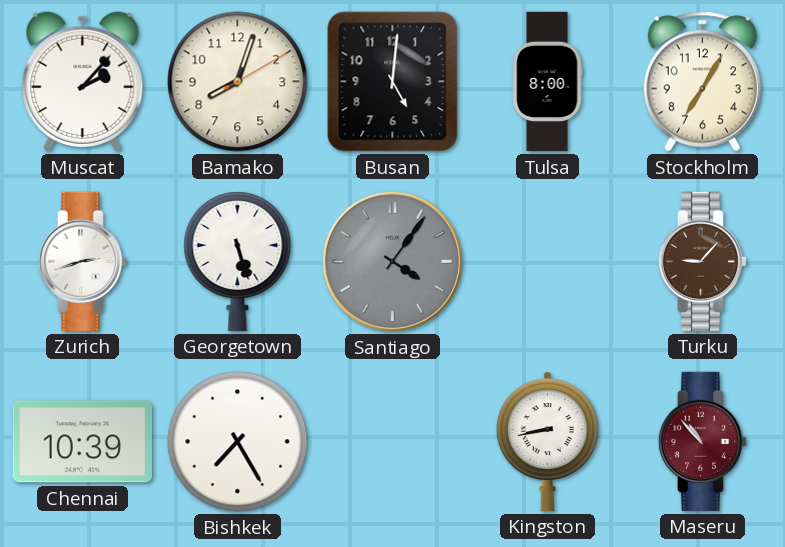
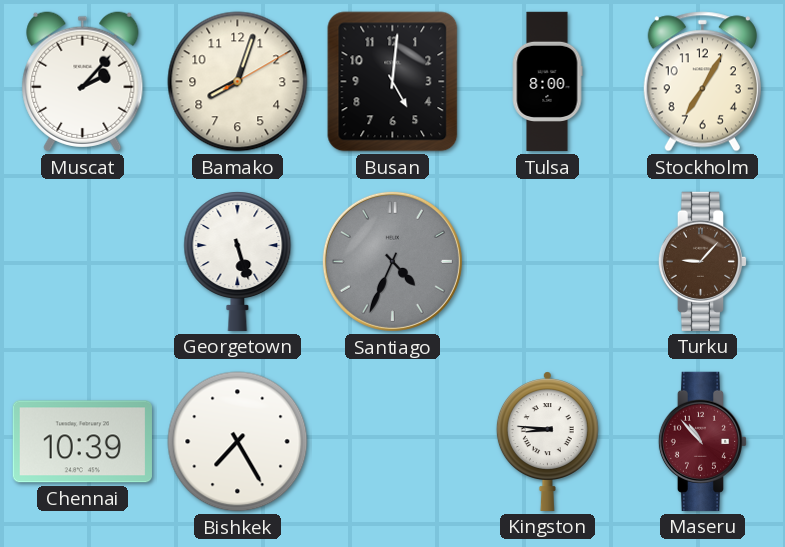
Zurich: 2:42 -> none
Santiago: 4:06 -> 4:34
Kingston: 8:43 -> 8:46
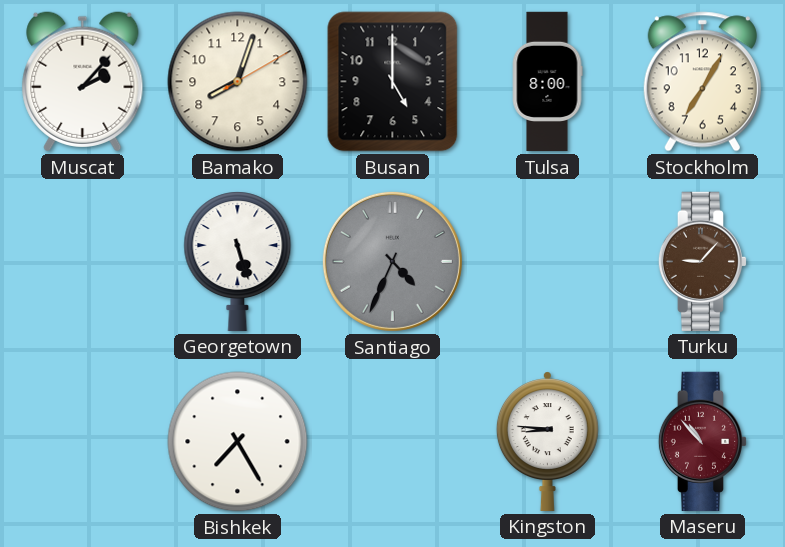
Busan: 5:01 -> 5:00
Chennai: 10:39 -> none
